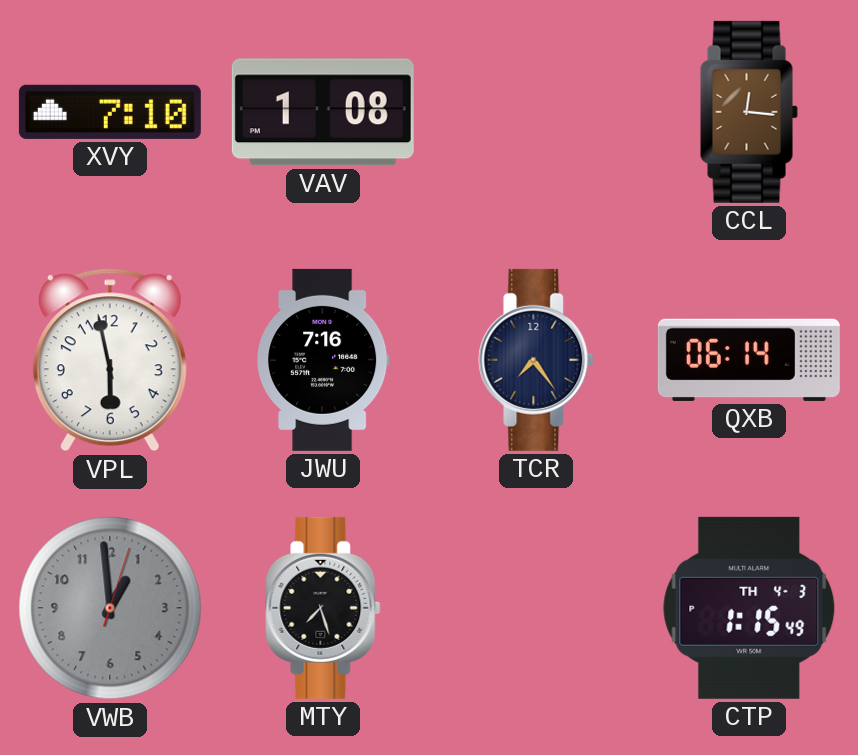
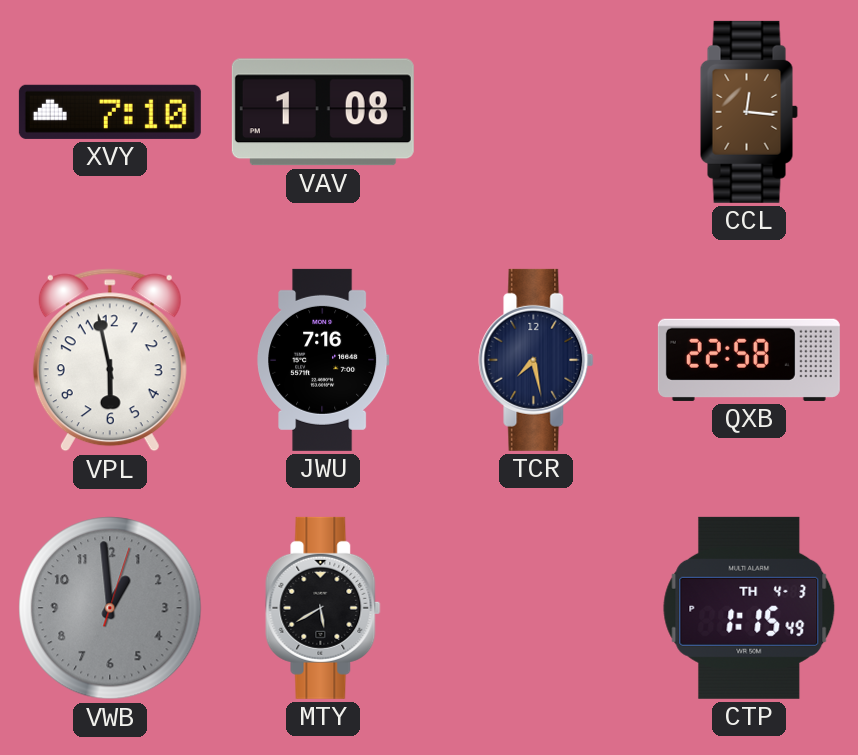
TCR: 7:24 -> 7:28
QXB: 06:14 -> 22:58
MTY: 7:27 -> 5:40
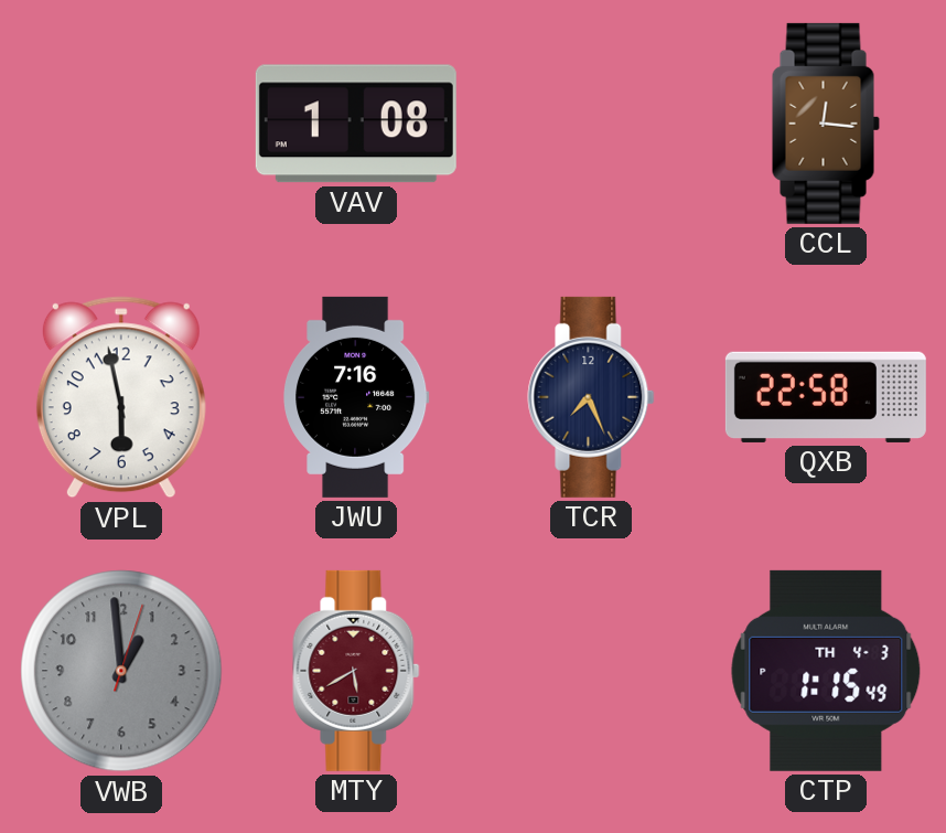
XVY: 7:10 -> none
TCR: 7:28 -> 7:26
MTY dial: black -> burgundy
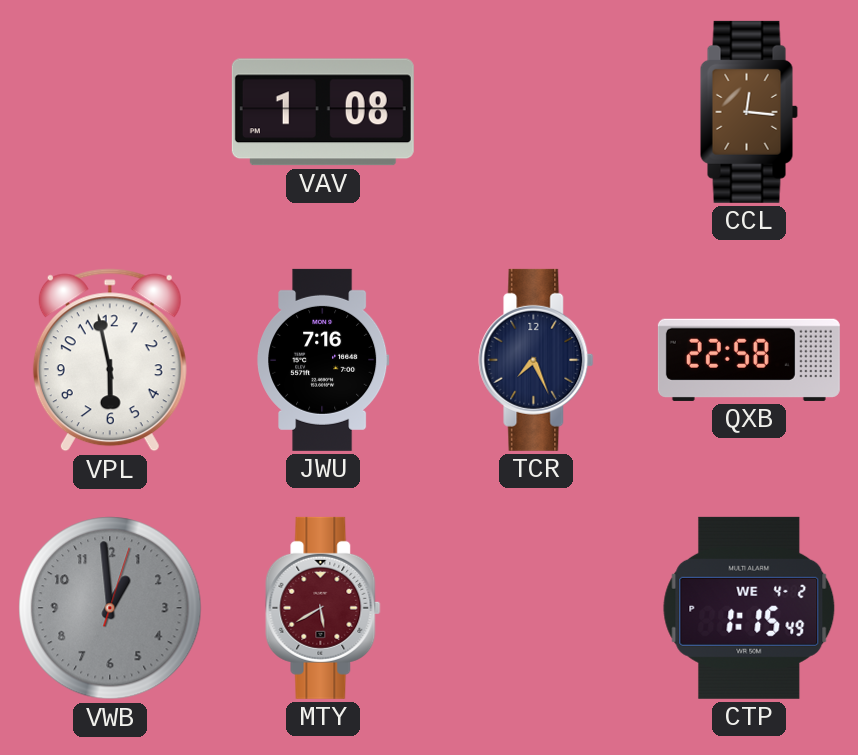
CTP date: TH 4-3 -> WE 4-2
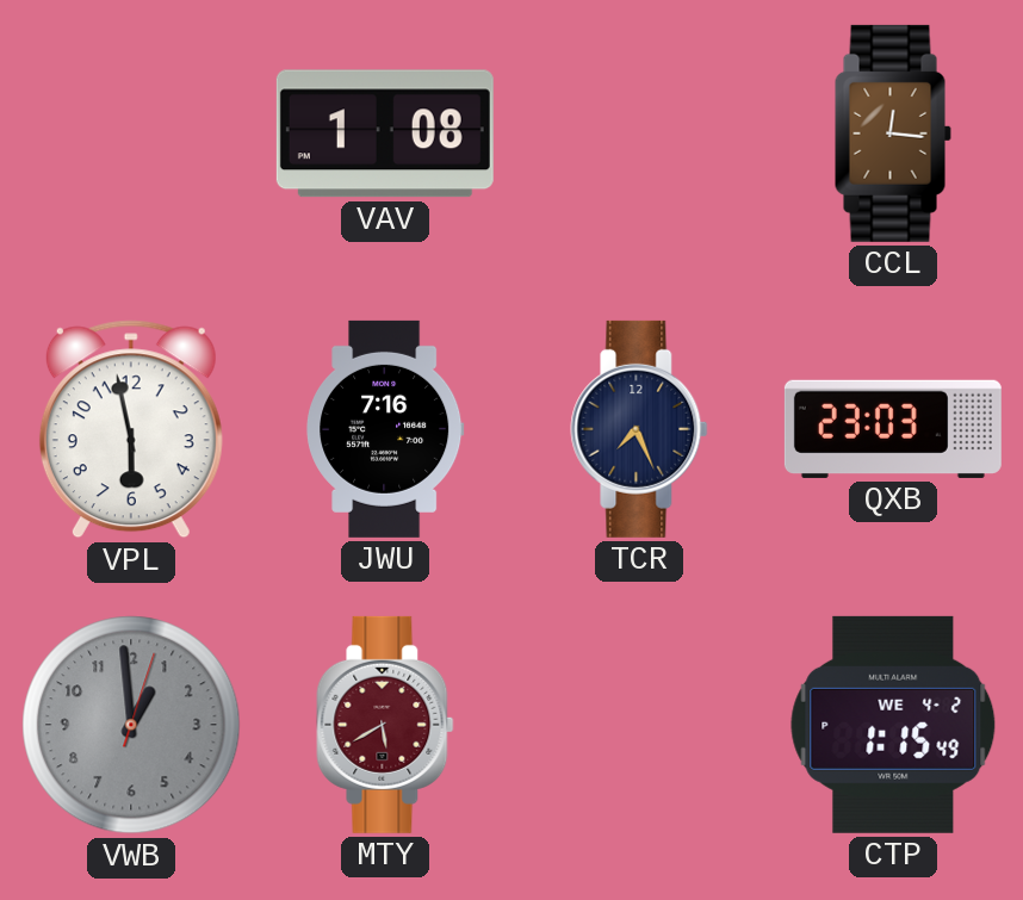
QXB: 22:58 -> 23:03
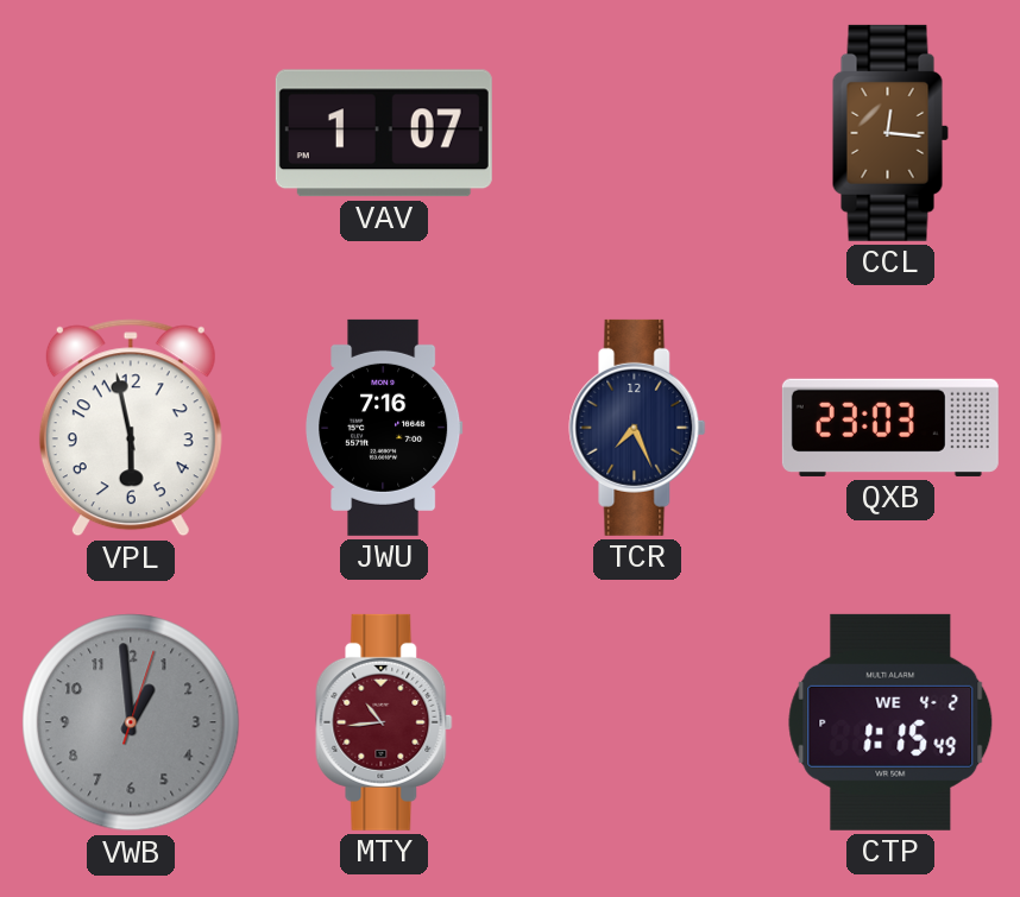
VAV: 1:08 -> 1:07
MTY: 5:40 -> 10:44
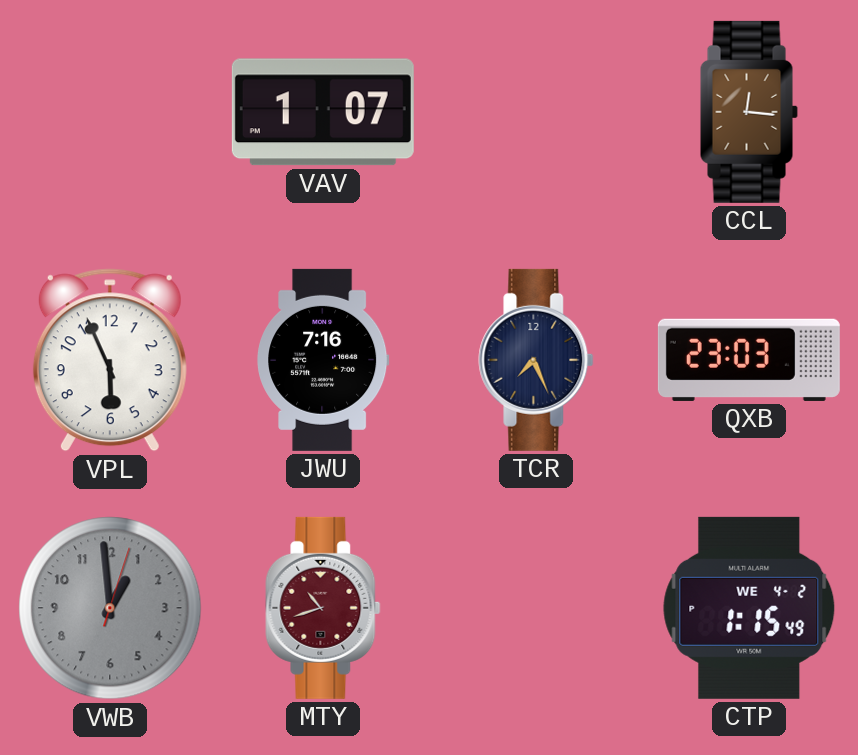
VPL: 5:58 -> 5:56
MTY: 10:44 -> 10:42
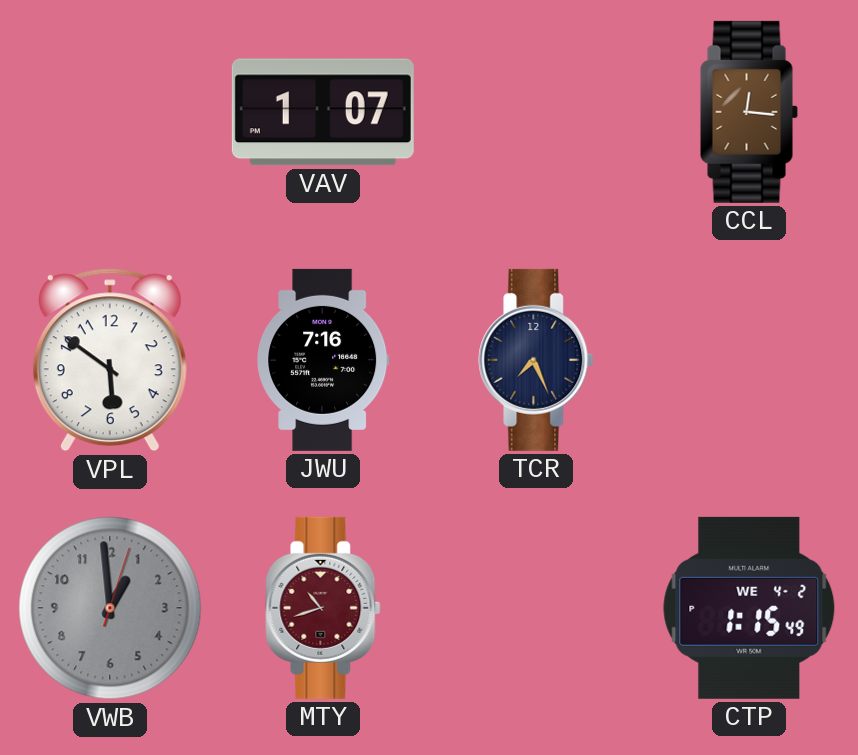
VPL: 5:56 -> 5:51
QXB: 23:03 -> none
